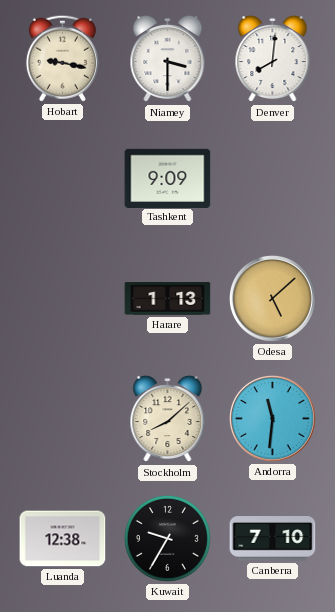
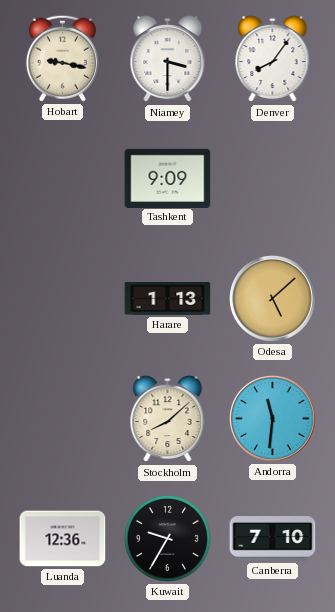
Denver: 8:01 -> 8:06
Luanda: 12:38 -> 12:36
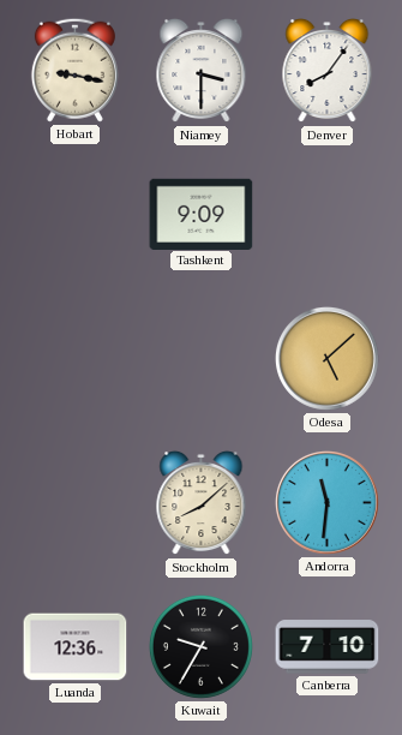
Harare: 1:13 -> none
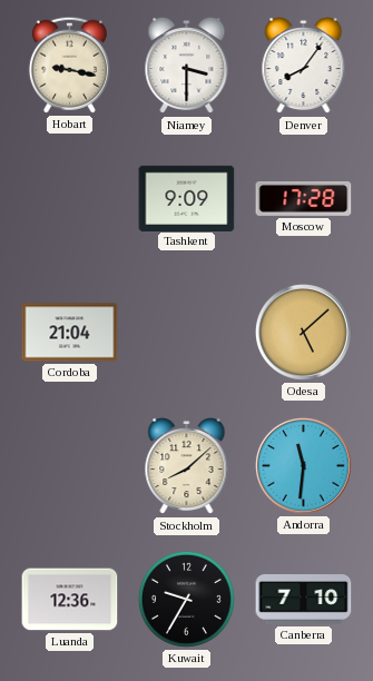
Moscow: none -> 17:28
Cordoba: none -> 21:04
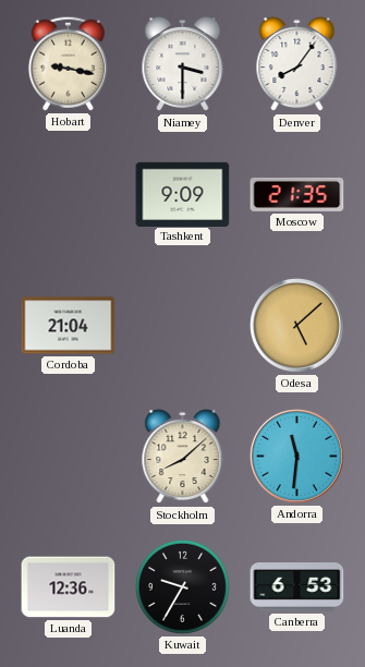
Moscow: 17:28 -> 21:35
Canberra: 7:10 -> 6:53
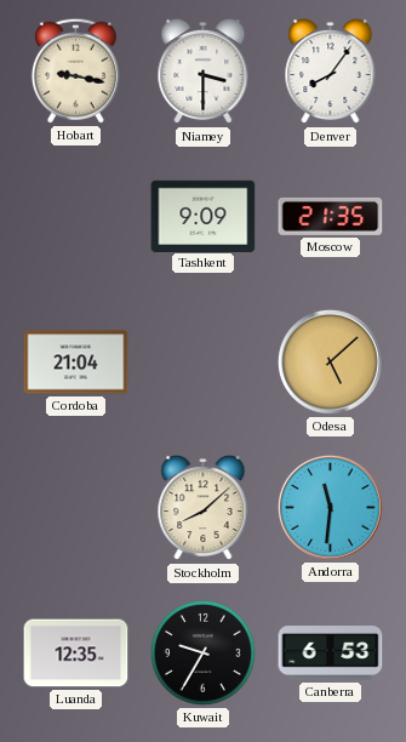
Luanda: 12:36 -> 12:35
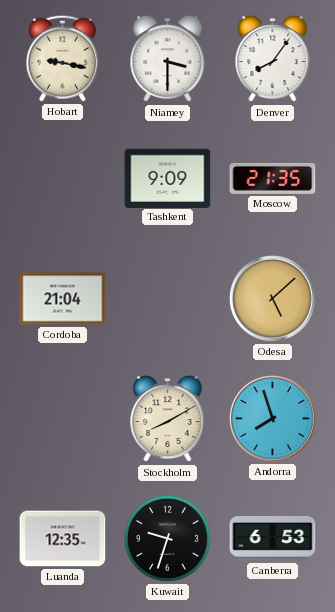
Stockholm: 8:08 -> 8:10
Andorra: 11:31 -> 7:57
Kuwait: 9:35 -> 9:33
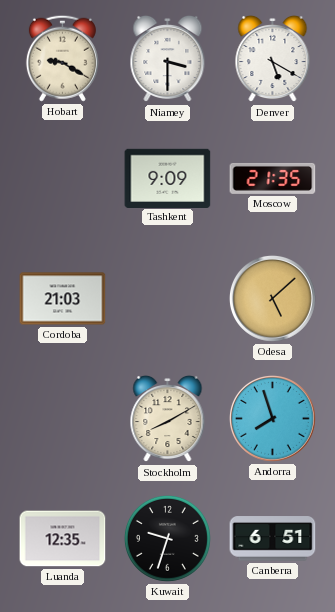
Hobart: 9:17 -> 9:20
Denver: 8:06 -> 5:20
Cordoba: 21:04 -> 21:03
Canberra: 6:53 -> 6:51
